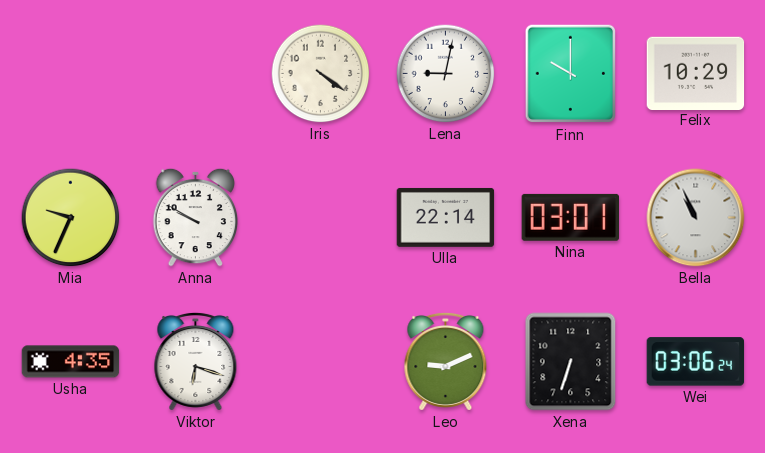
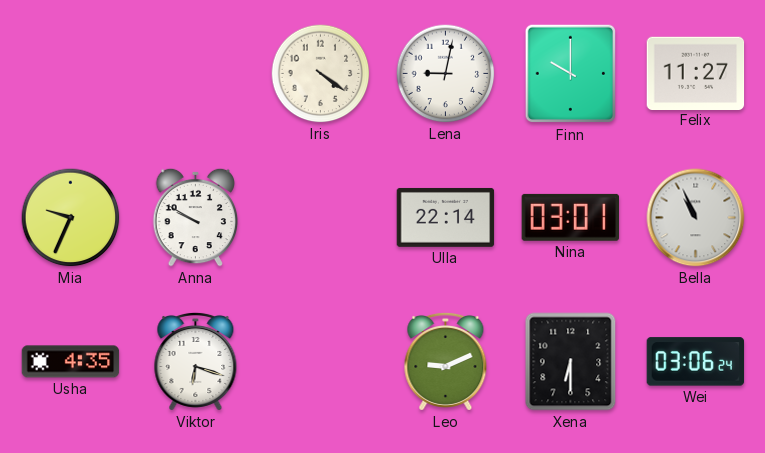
Felix: 10:29 -> 11:27
Xena: 6:33 -> 6:30
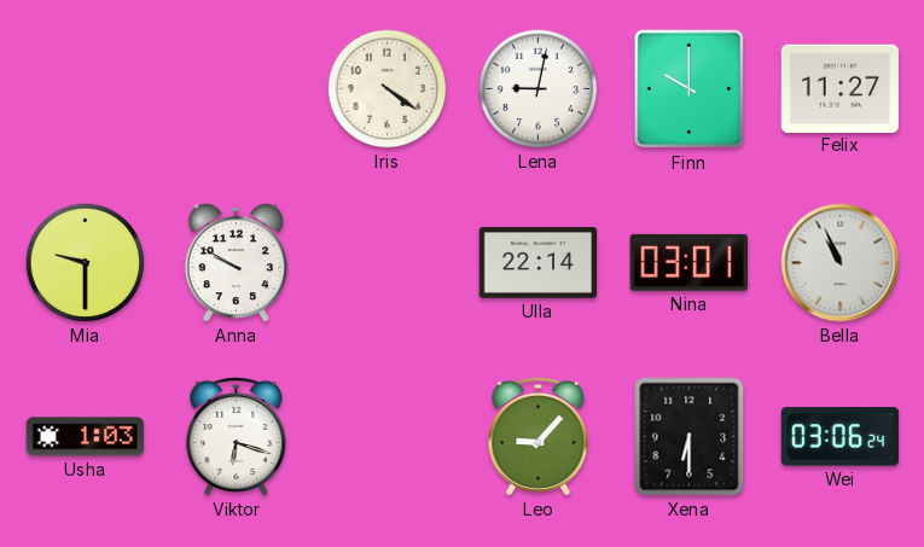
Mia: 9:34 -> 9:30
Usha: 4:35 -> 1:03
Leo: 9:11 -> 9:07
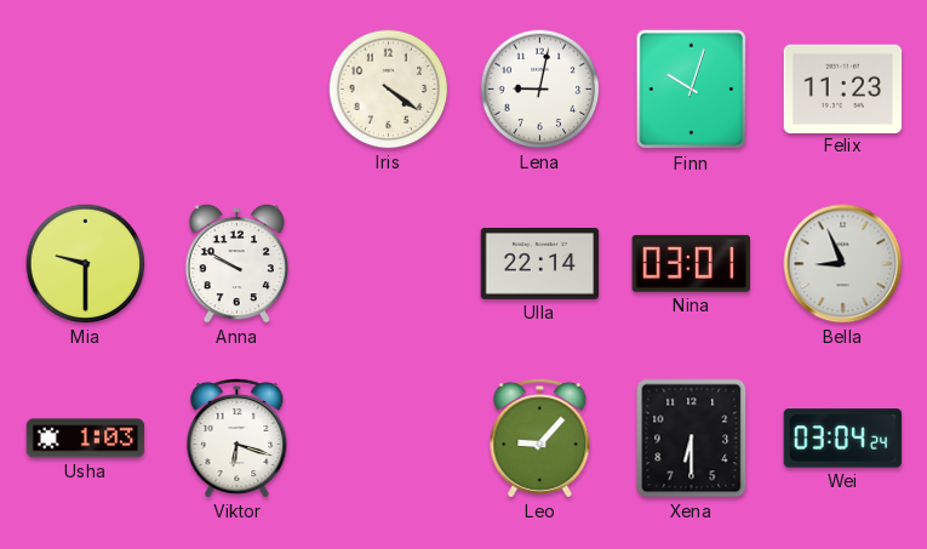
Finn: 10:00 -> 10:03
Felix: 11:27 -> 11:23
Bella: 10:56 -> 8:56
Wei: 03:06 -> 03:04
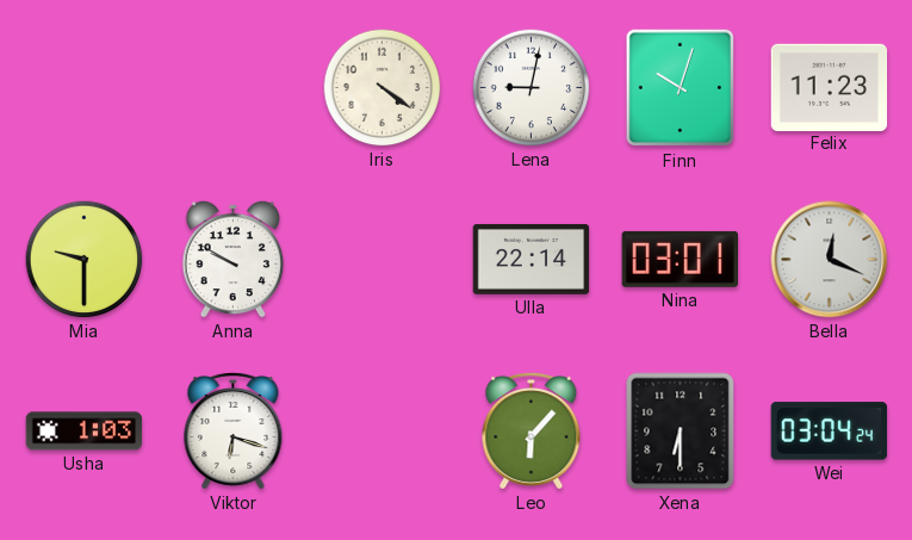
Bella: 8:56 -> 12:19
Leo: 9:07 -> 6:07
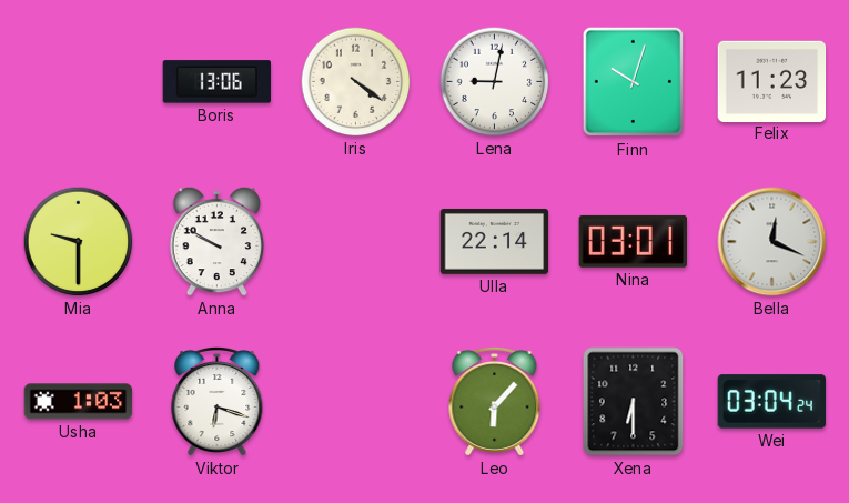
Boris: none -> 13:06
